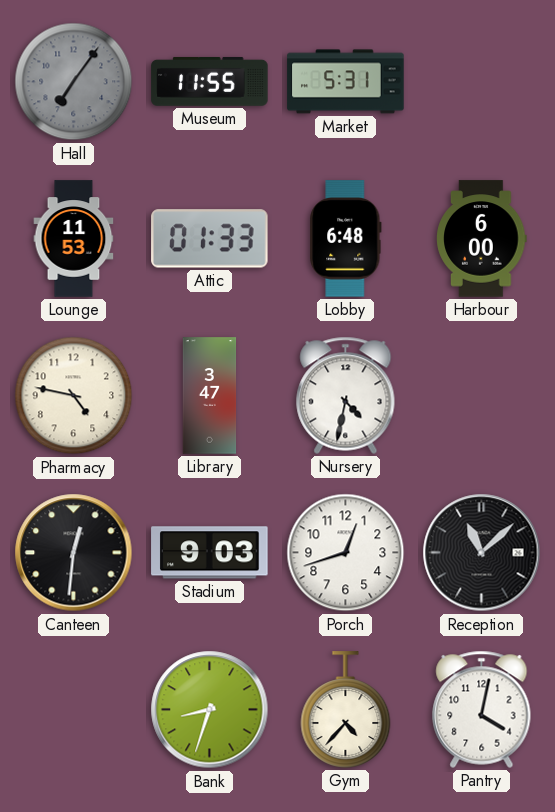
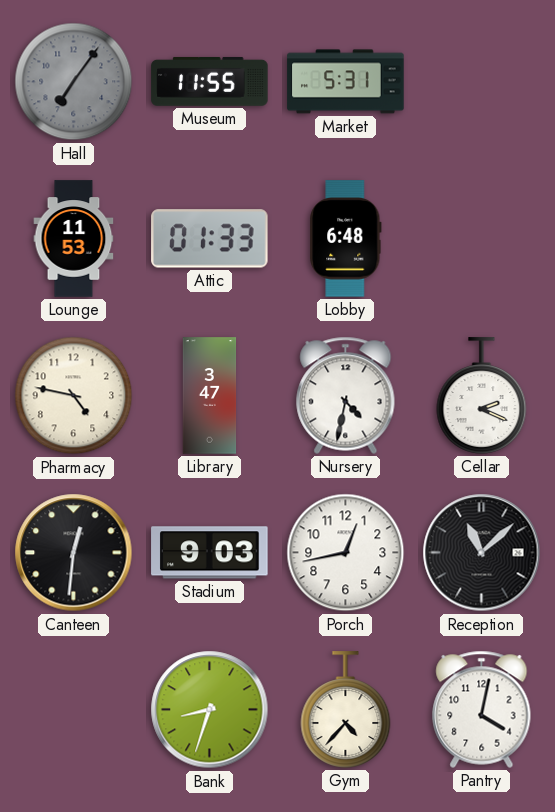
Harbour: 6:00 -> none
Cellar: none -> 2:19
Porch: 12:42 -> 12:43
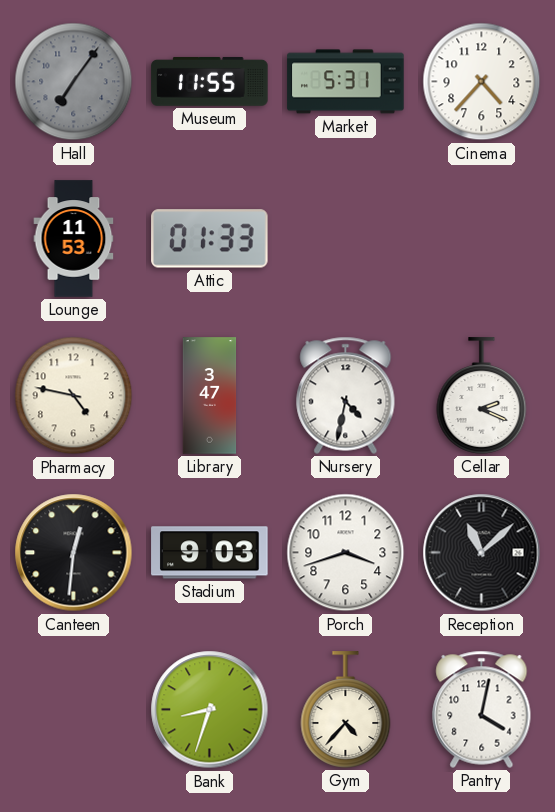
Cinema: none -> 4:37
Lobby: 6:48 -> none
Porch: 12:43 -> 3:42
